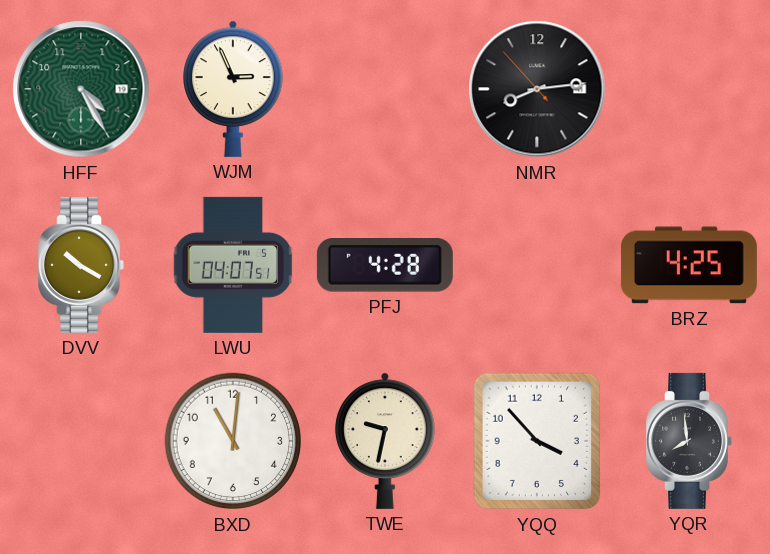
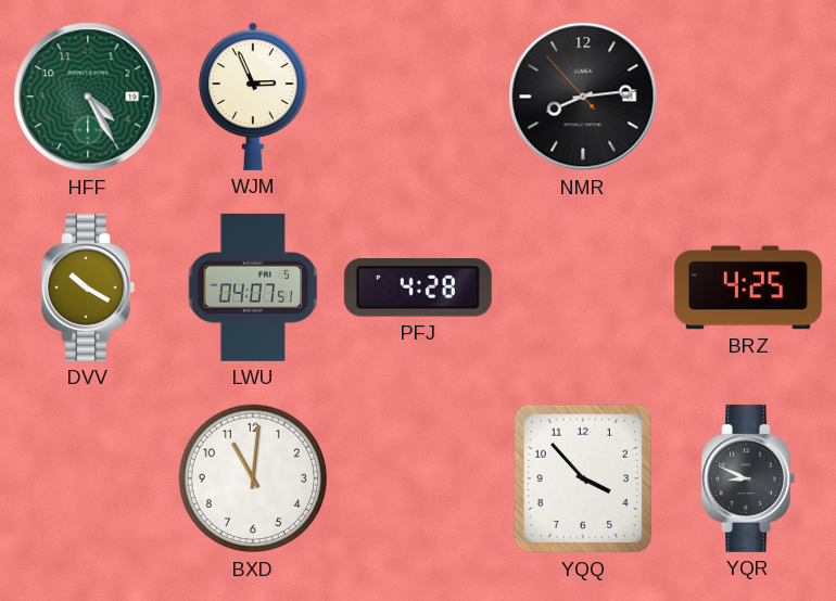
TWE: 9:32 -> none
YQR: 7:59 -> 8:49
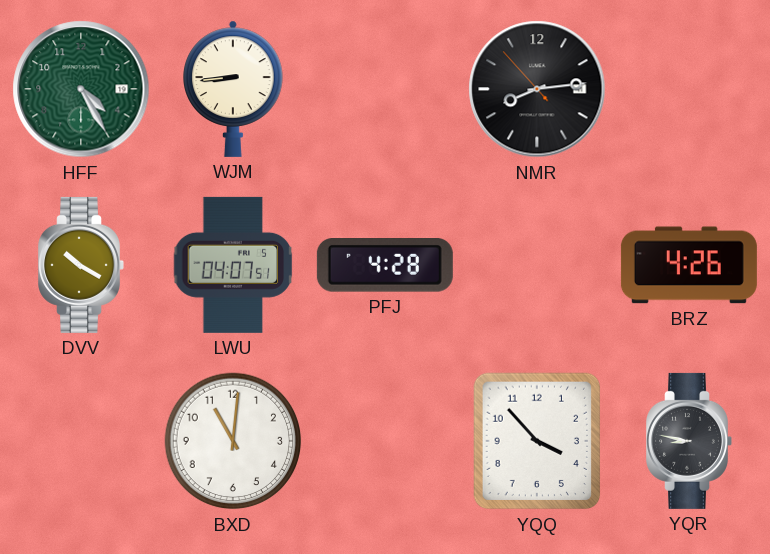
WJM: 2:56 -> 8:44
BRZ: 4:25 -> 4:26
YQR: 8:49 -> 8:47
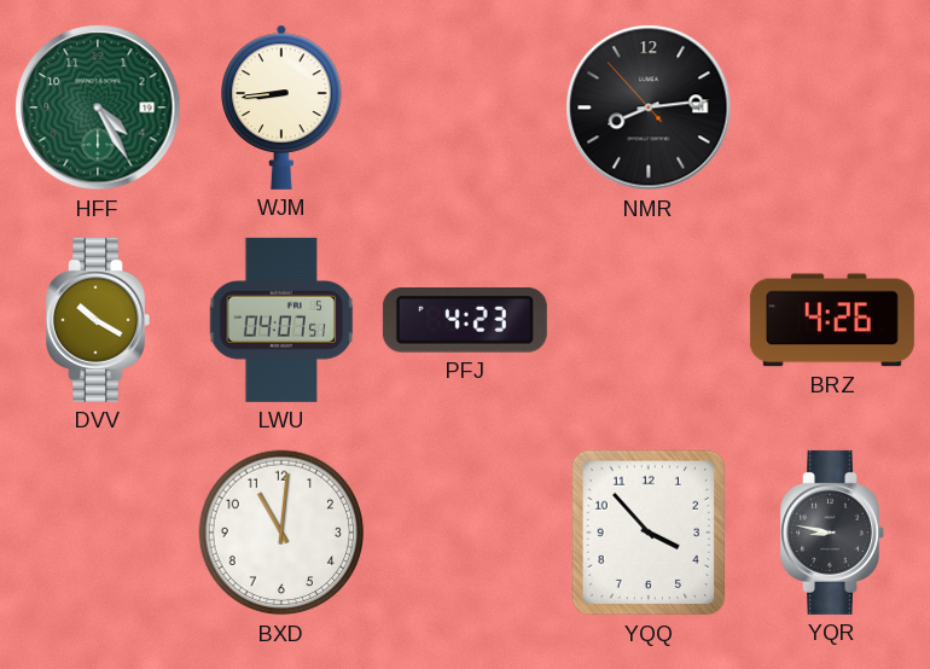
PFJ: 4:28 -> 4:23
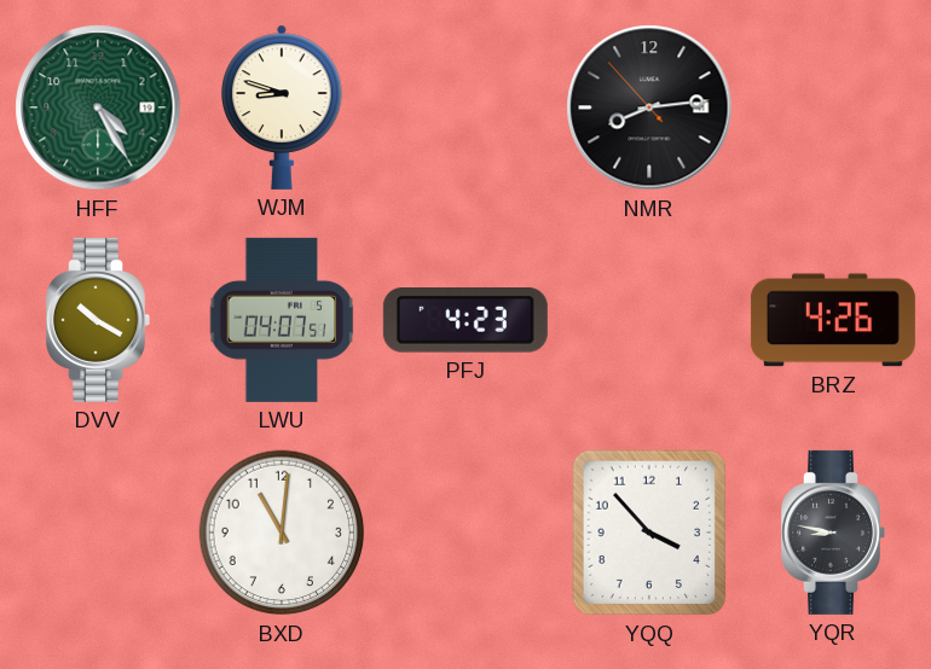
WJM: 8:44 -> 8:48
